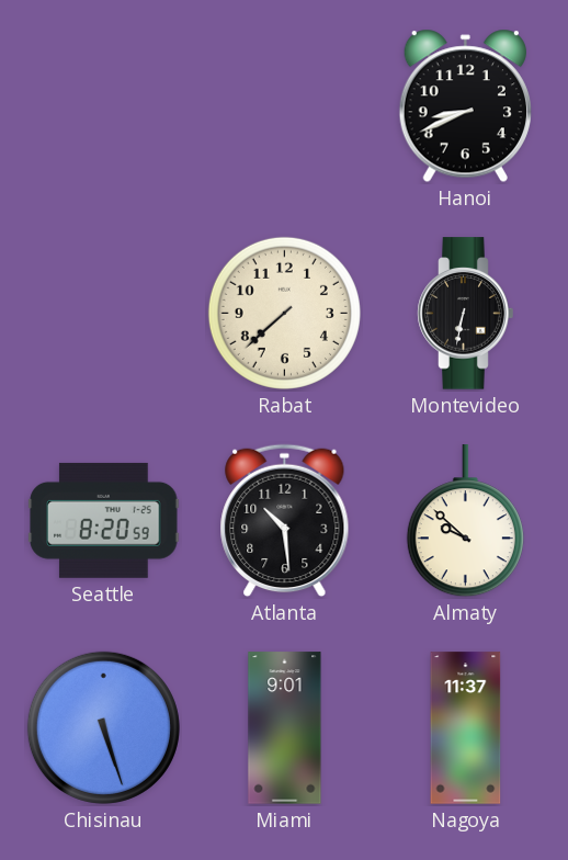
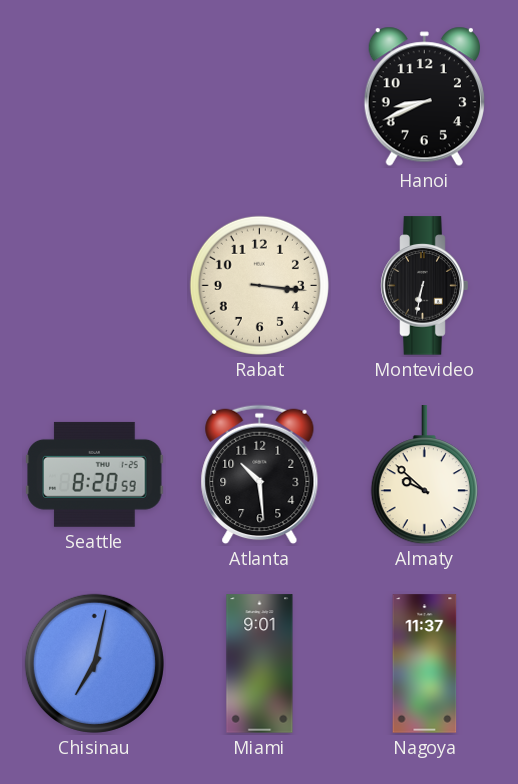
Rabat: 7:38 -> 3:16
Chisinau: 5:27 -> 7:02
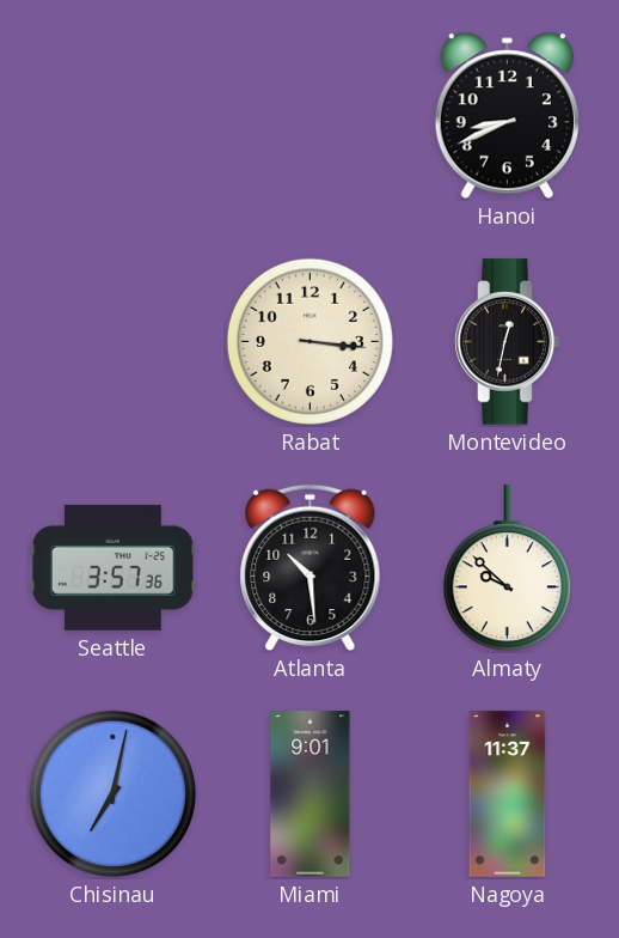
Montevideo: 6:32 -> 12:32
Seattle: 8:20 -> 3:57
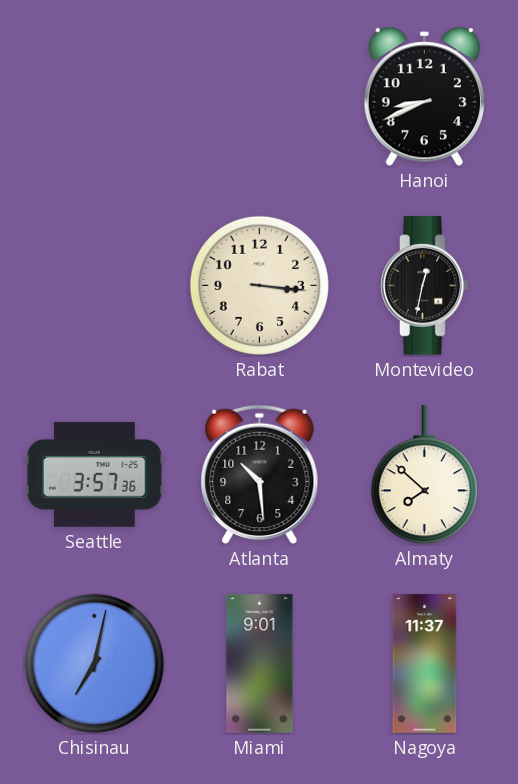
Almaty: 9:52 -> 7:52
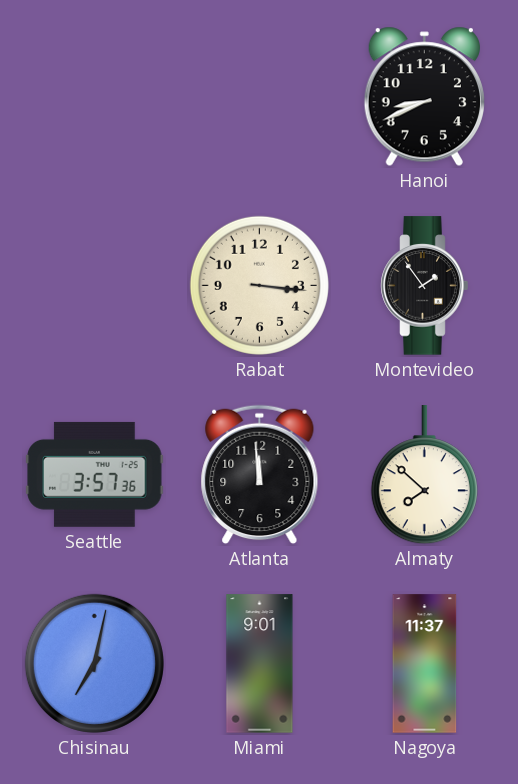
Montevideo: 12:32 -> 1:54
Atlanta: 10:29 -> 11:59
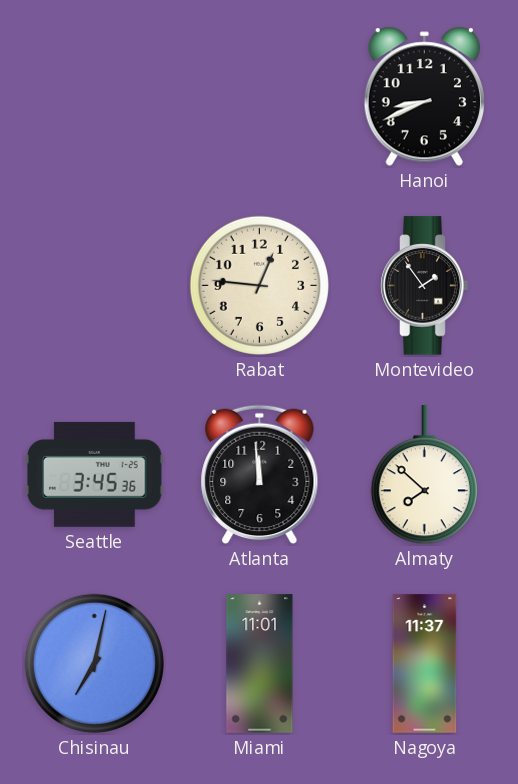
Rabat: 3:16 -> 12:46
Seattle: 3:57 -> 3:45
Miami: 9:01 -> 11:01
